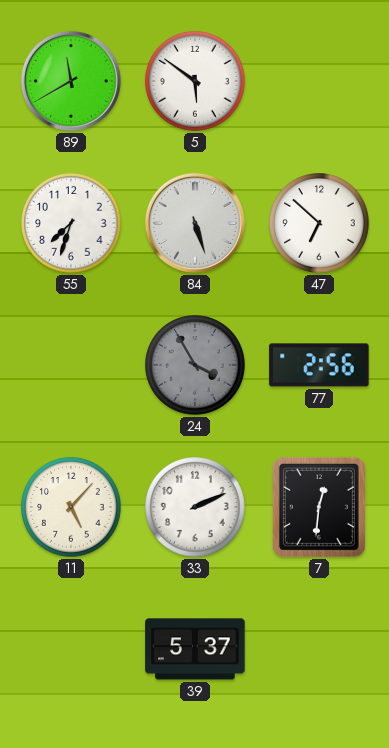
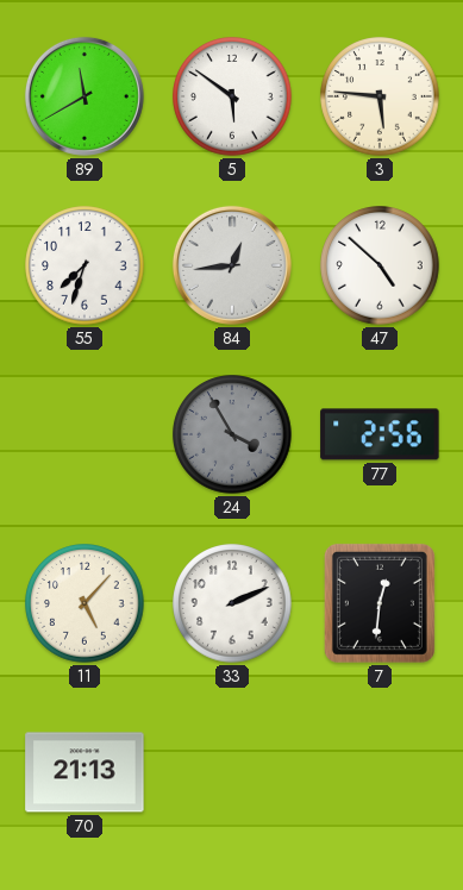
3: none -> 5:46
84: 5:27 -> 12:44
47: 6:52 -> 4:52
70: none -> 21:13
39: 5:37 -> none
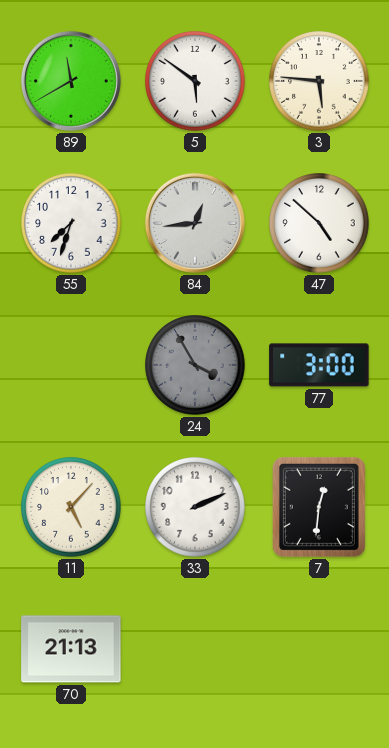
77: 2:56 -> 3:00
